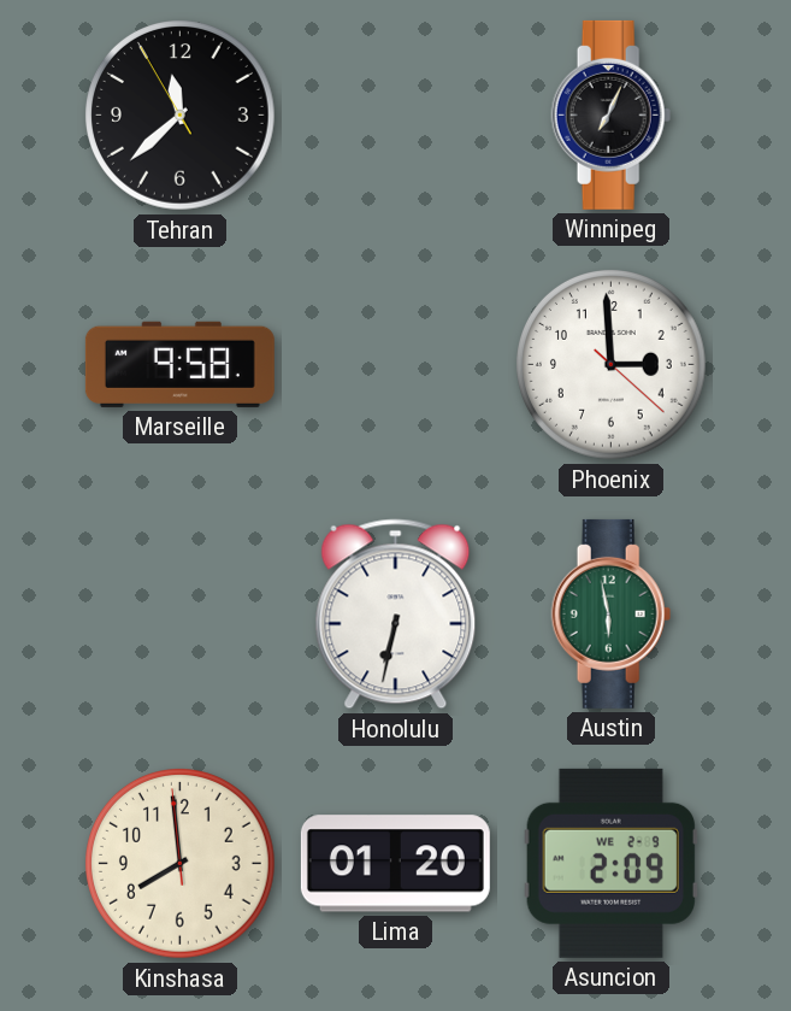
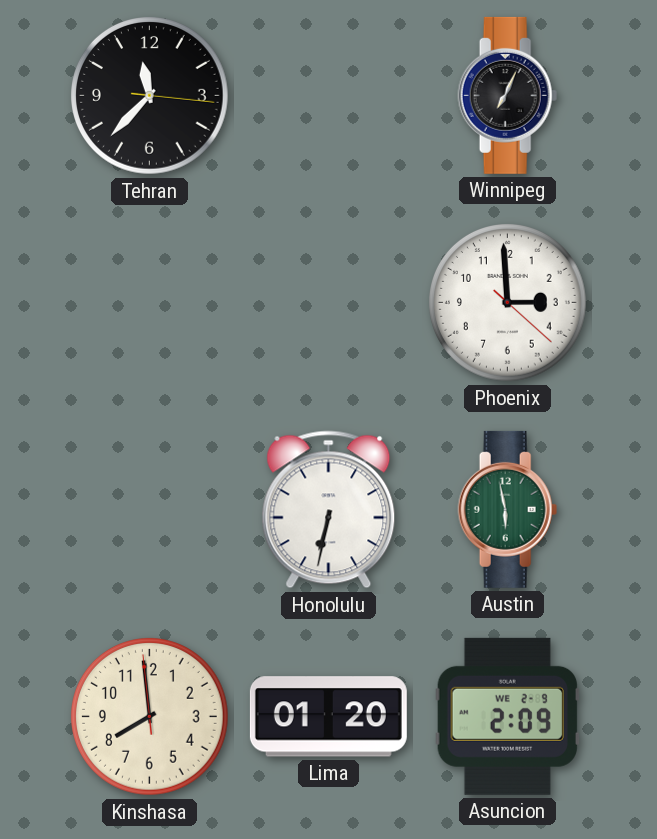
Tehran: 11:37:55 -> 11:37:16
Marseille: 9:58 -> none
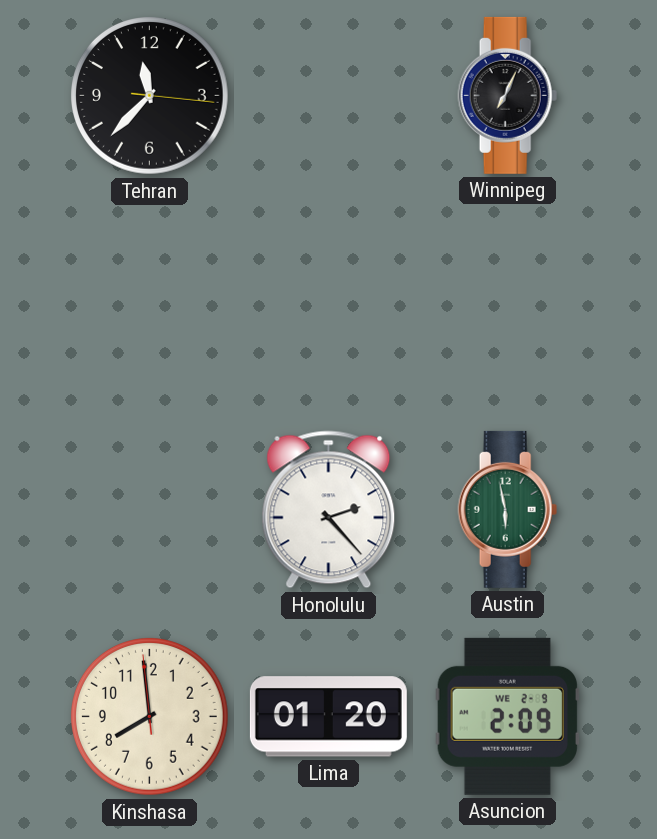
Phoenix: 2:59 -> none
Honolulu: 6:32 -> 2:23
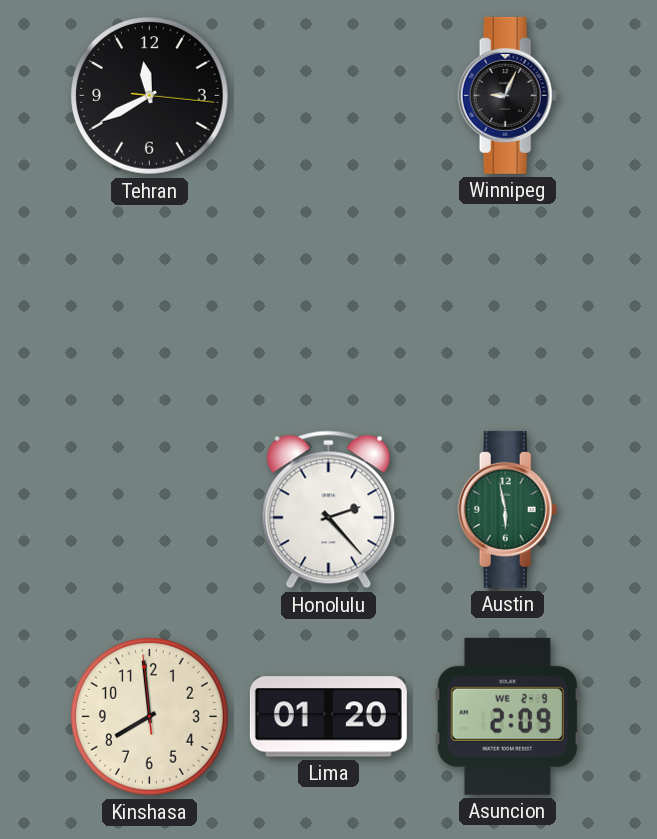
Tehran: 11:37 -> 11:40
Winnipeg: 7:04 -> 9:04
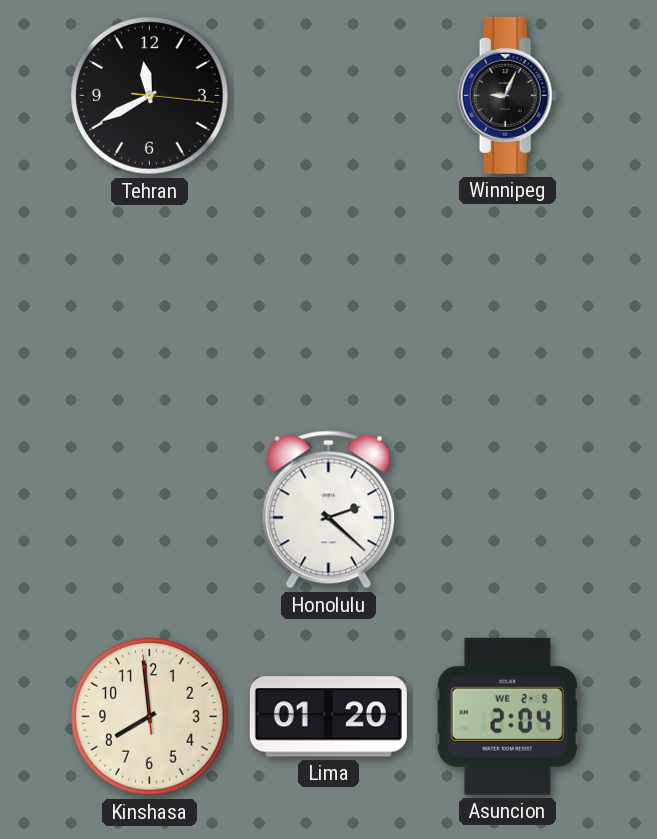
Honolulu: 2:23 -> 2:22
Austin: 5:58 -> none
Asuncion: 2:09 -> 2:04
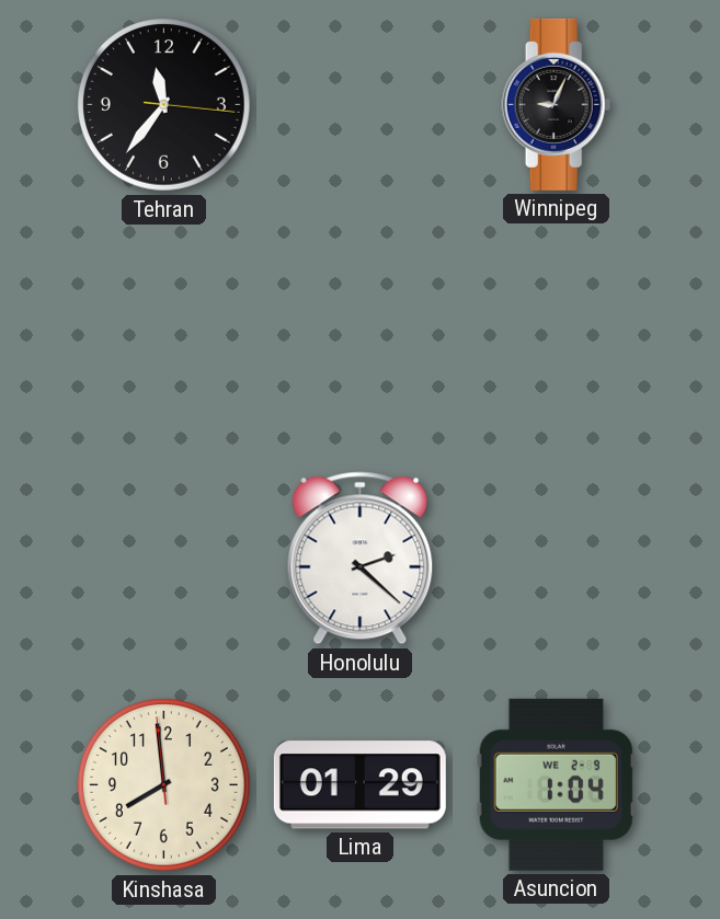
Tehran: 11:40 -> 11:36
Lima: 01:20 -> 01:29
Asuncion: 2:04 -> 1:04
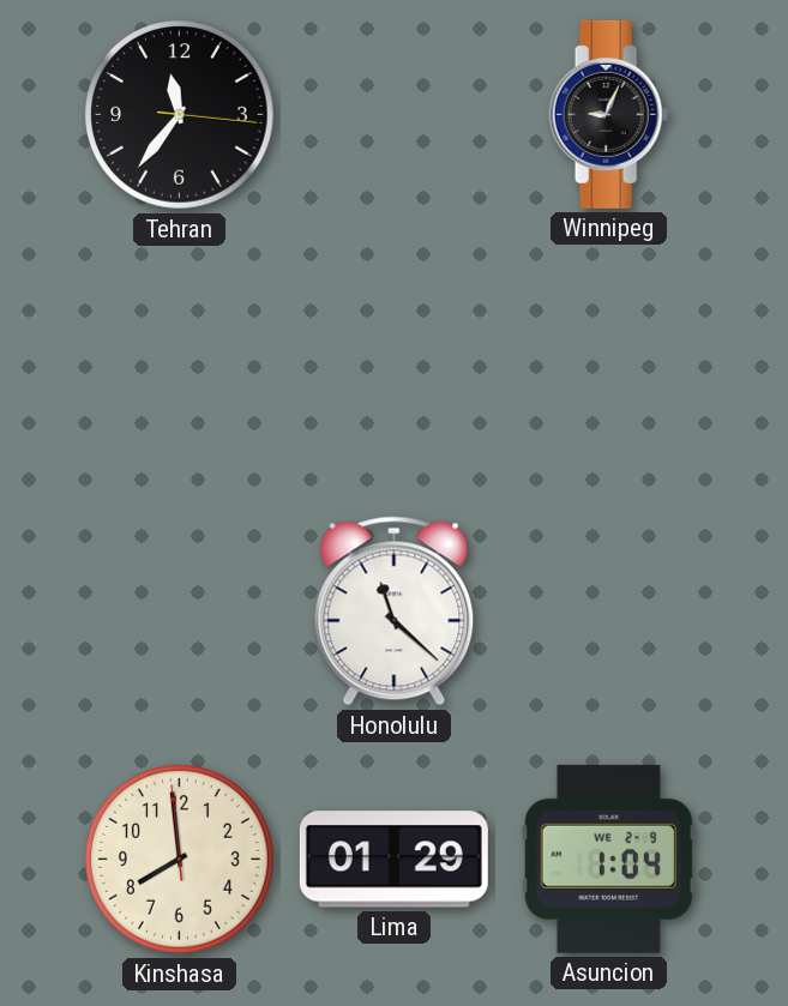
Honolulu: 2:22 -> 11:22
